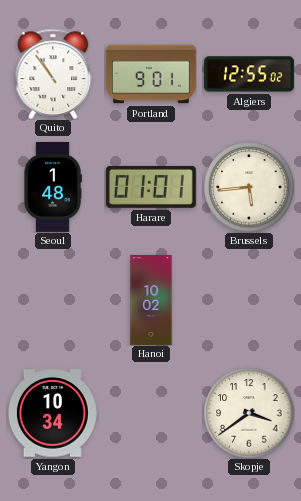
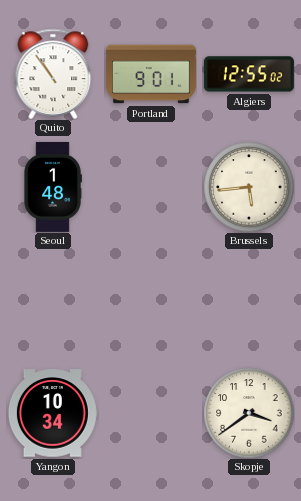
Harare: 01:01 -> none
Hanoi: 10:02 -> none
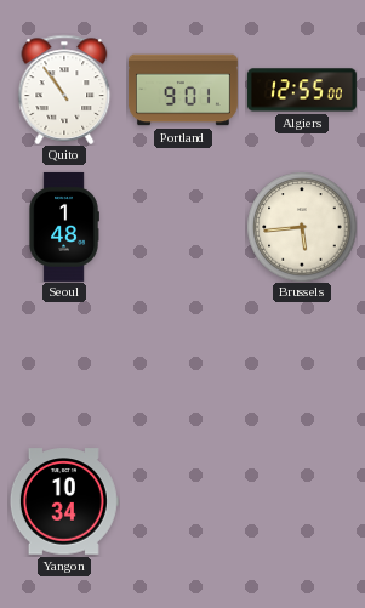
Algiers: 12:55:02 -> 12:55:00
Skopje: 3:39 -> none
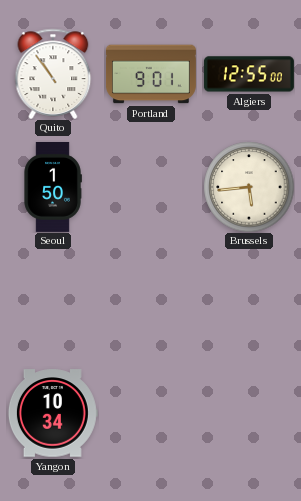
Seoul: 1:48 -> 1:50
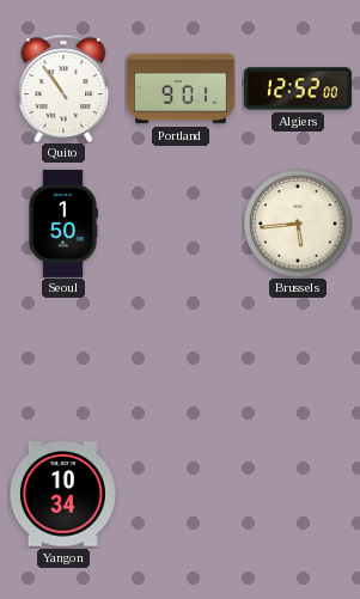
Algiers: 12:55 -> 12:52
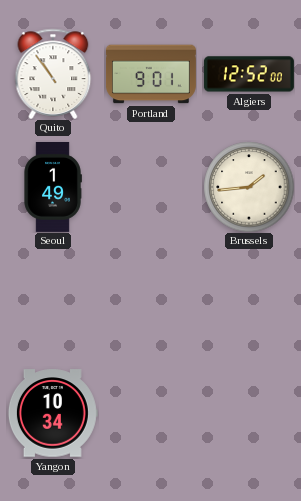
Seoul: 1:50 -> 1:49
Brussels: 5:44 -> 1:44
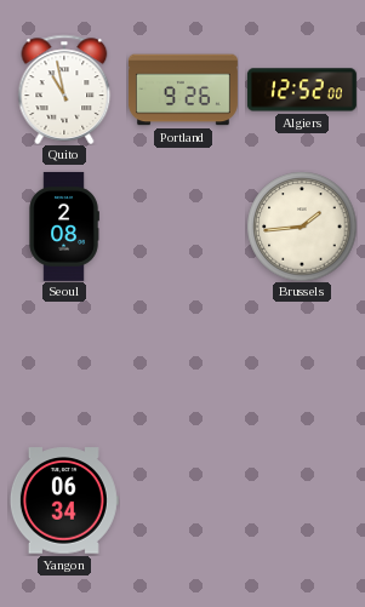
Quito: 10:54 -> 10:58
Portland: 9:01 -> 9:26
Seoul: 1:49 -> 2:08
Yangon: 10:34 -> 06:34
